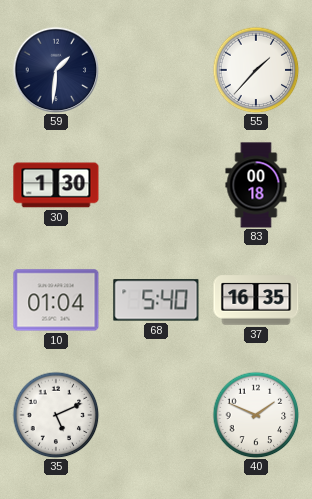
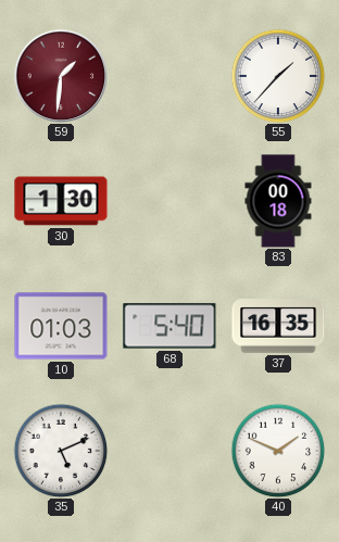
59 dial: navy -> burgundy
10: 01:04 -> 01:03
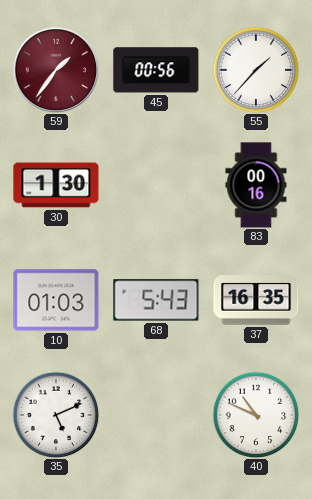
59: 1:31 -> 1:36
45: none -> 00:56
83: 00:18 -> 00:16
68: 5:40 -> 5:43
40: 1:49 -> 10:49
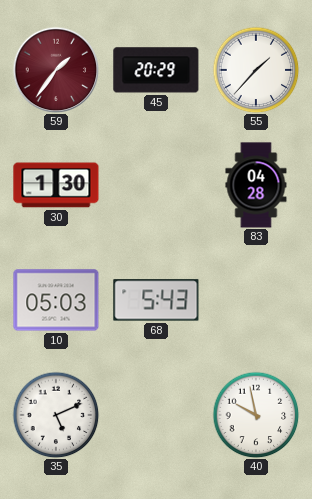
45: 00:56 -> 20:29
83: 00:16 -> 04:28
10: 01:03 -> 05:03
37: 16:35 -> none
40: 10:49 -> 9:58
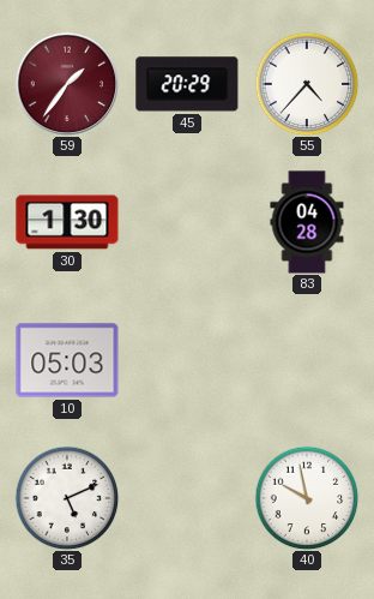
55: 1:37 -> 4:37
68: 5:43 -> none
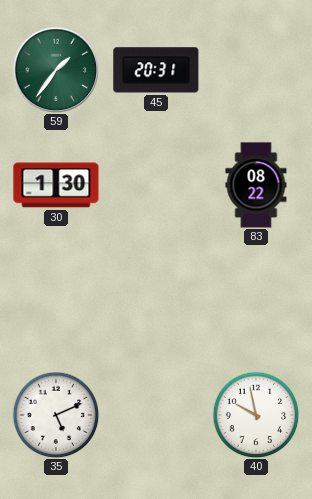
59 dial: burgundy -> green
45: 20:29 -> 20:31
55: 4:37 -> none
83: 04:28 -> 08:22
10: 05:03 -> none
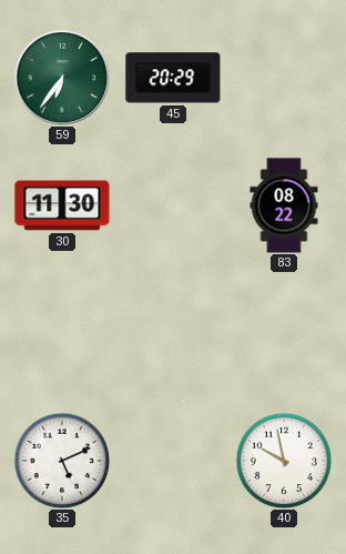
59: 1:36 -> 6:36
45: 20:31 -> 20:29
30: 1:30 -> 11:30
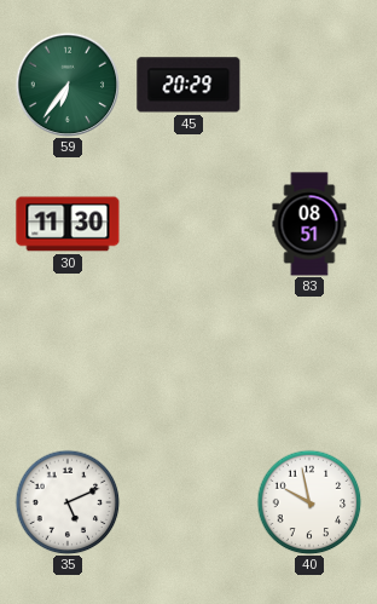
83: 08:22 -> 08:51
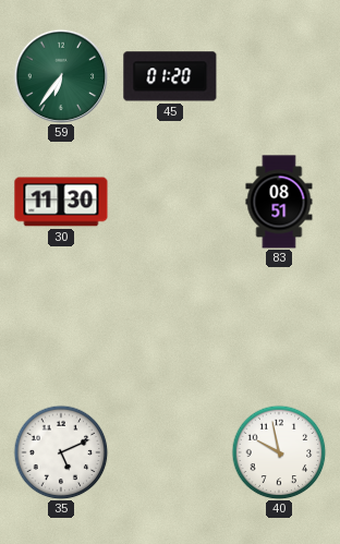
45: 20:29 -> 01:20
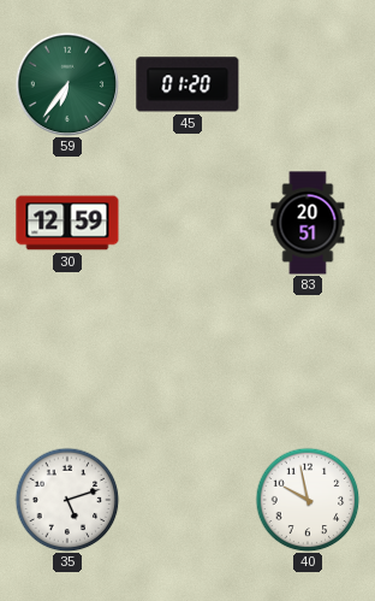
30: 11:30 -> 12:59
83: 08:51 -> 20:51
35: 5:11 -> 5:12
